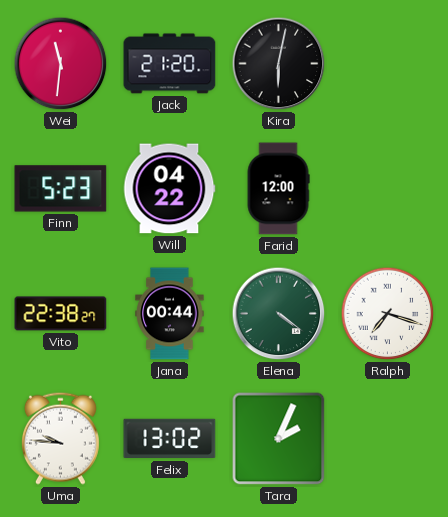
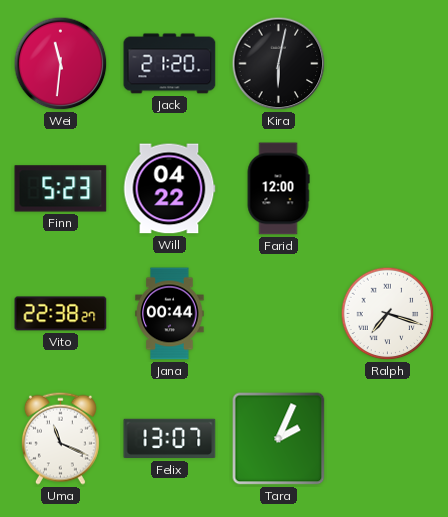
Elena: 4:21 -> none
Uma: 9:46 -> 11:19
Felix: 13:02 -> 13:07
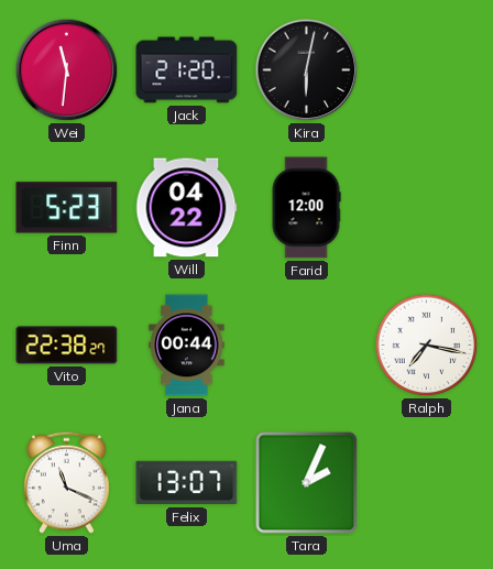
Ralph: 7:18 -> 7:17
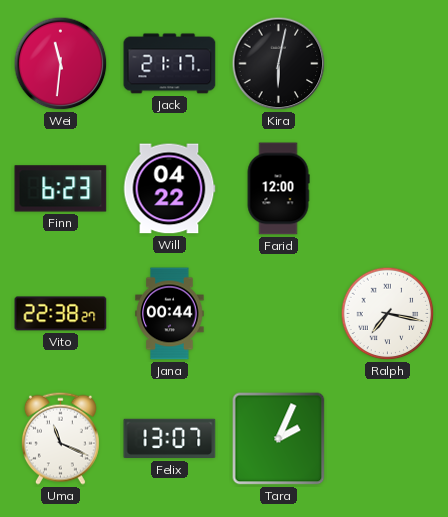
Jack: 21:20 -> 21:17
Finn: 5:23 -> 6:23
